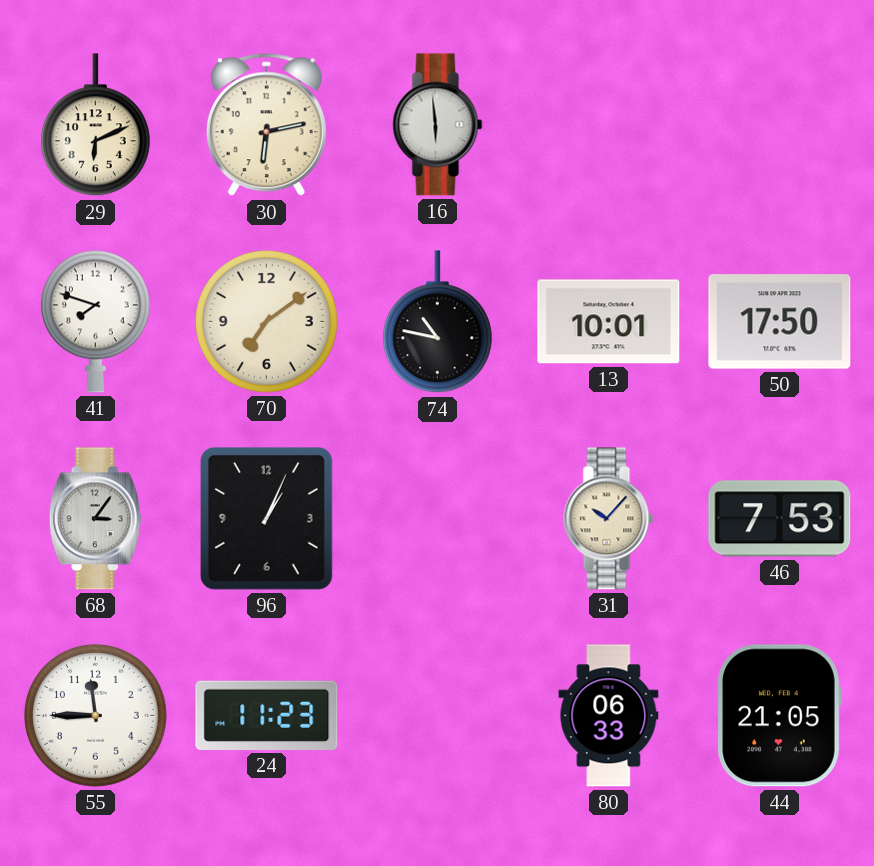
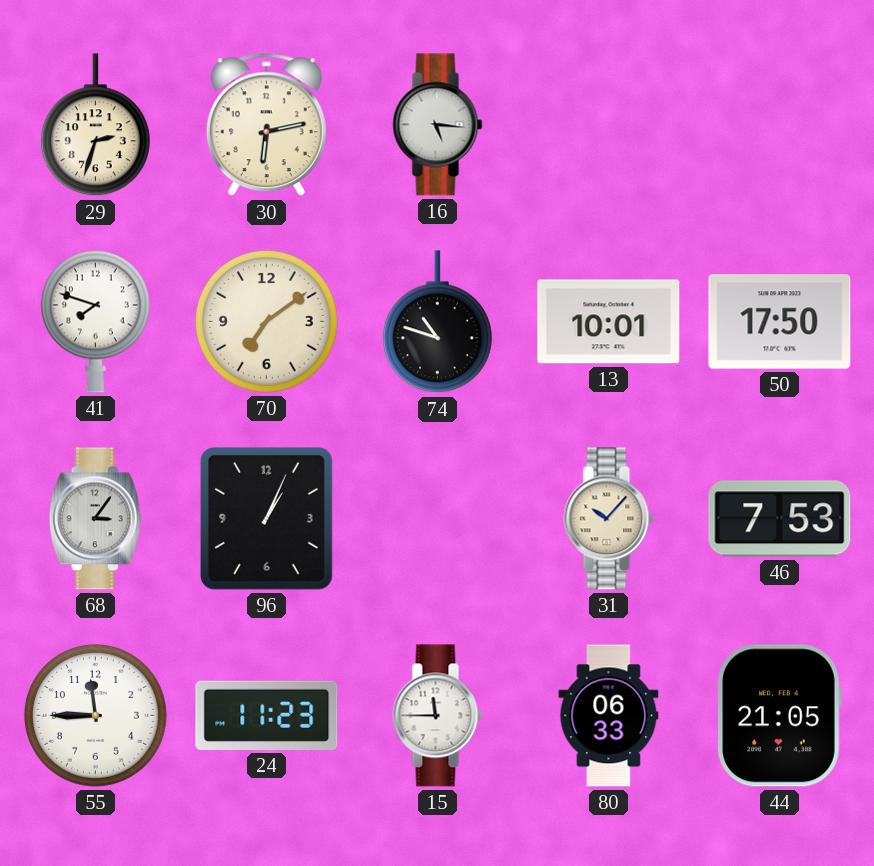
29: 6:11 -> 2:33
16: 5:59 -> 5:16
74: 10:47 -> 10:48
15: none -> 11:45
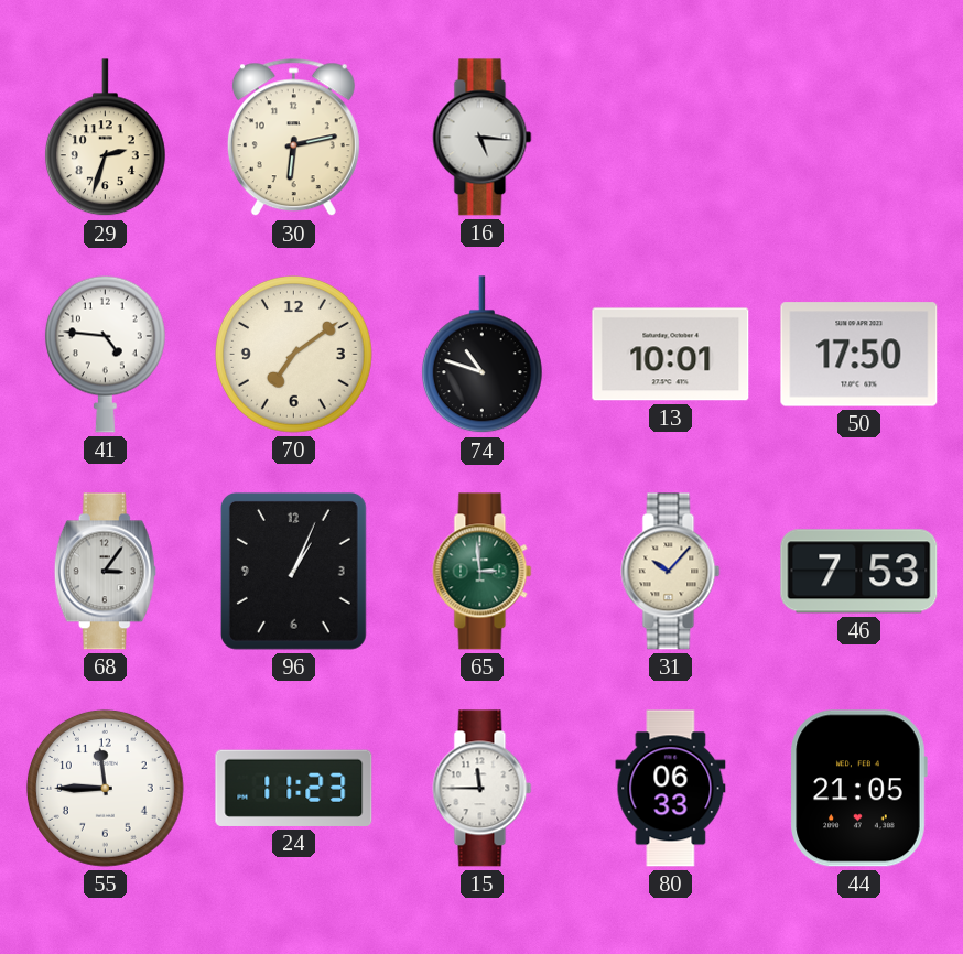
41: 7:48 -> 4:46
65: none -> 2:59
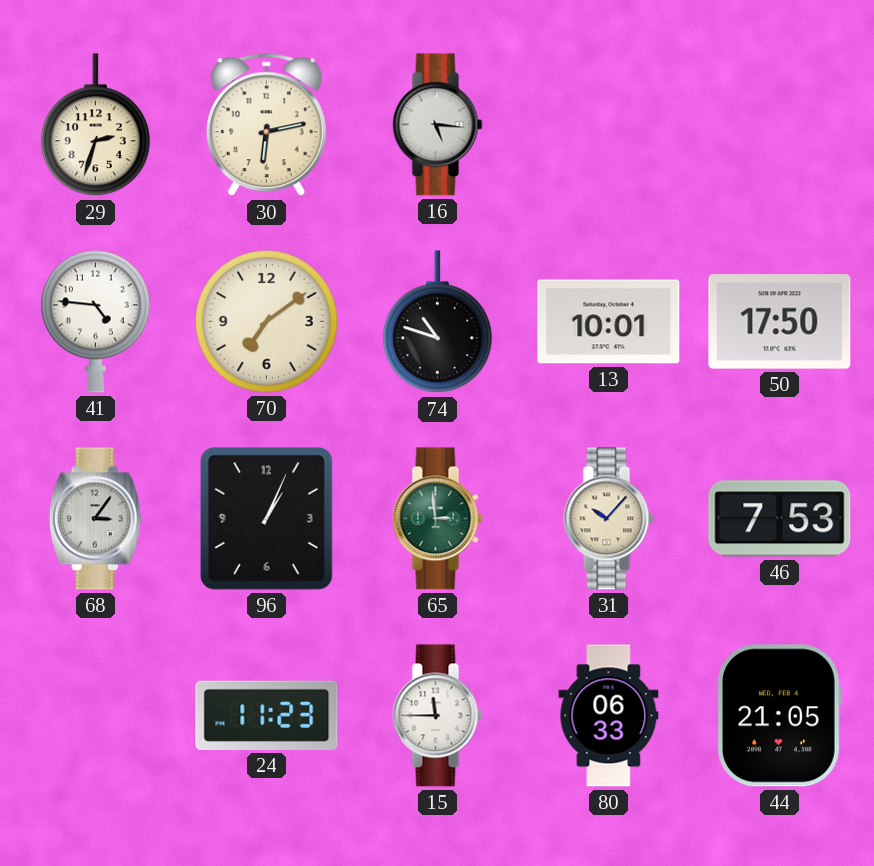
55: 11:45 -> none
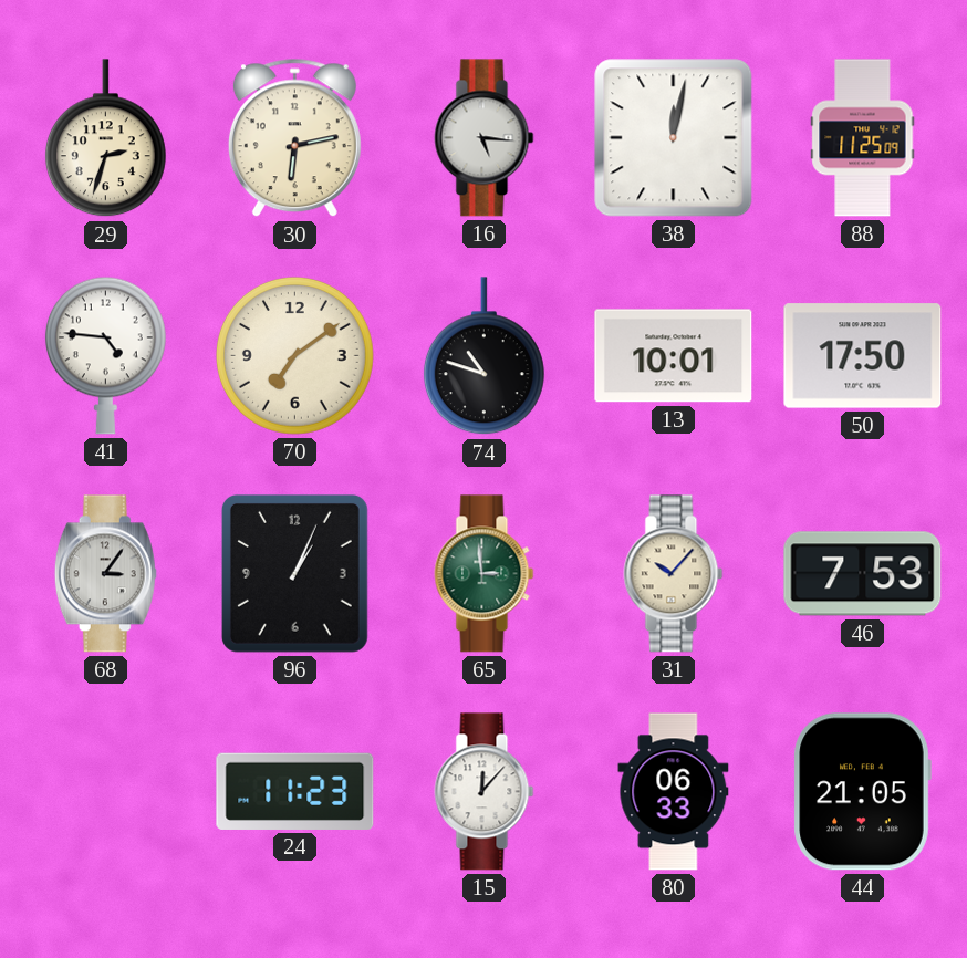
38: none -> 12:02
88: none -> 11:25
15: 11:45 -> 12:07
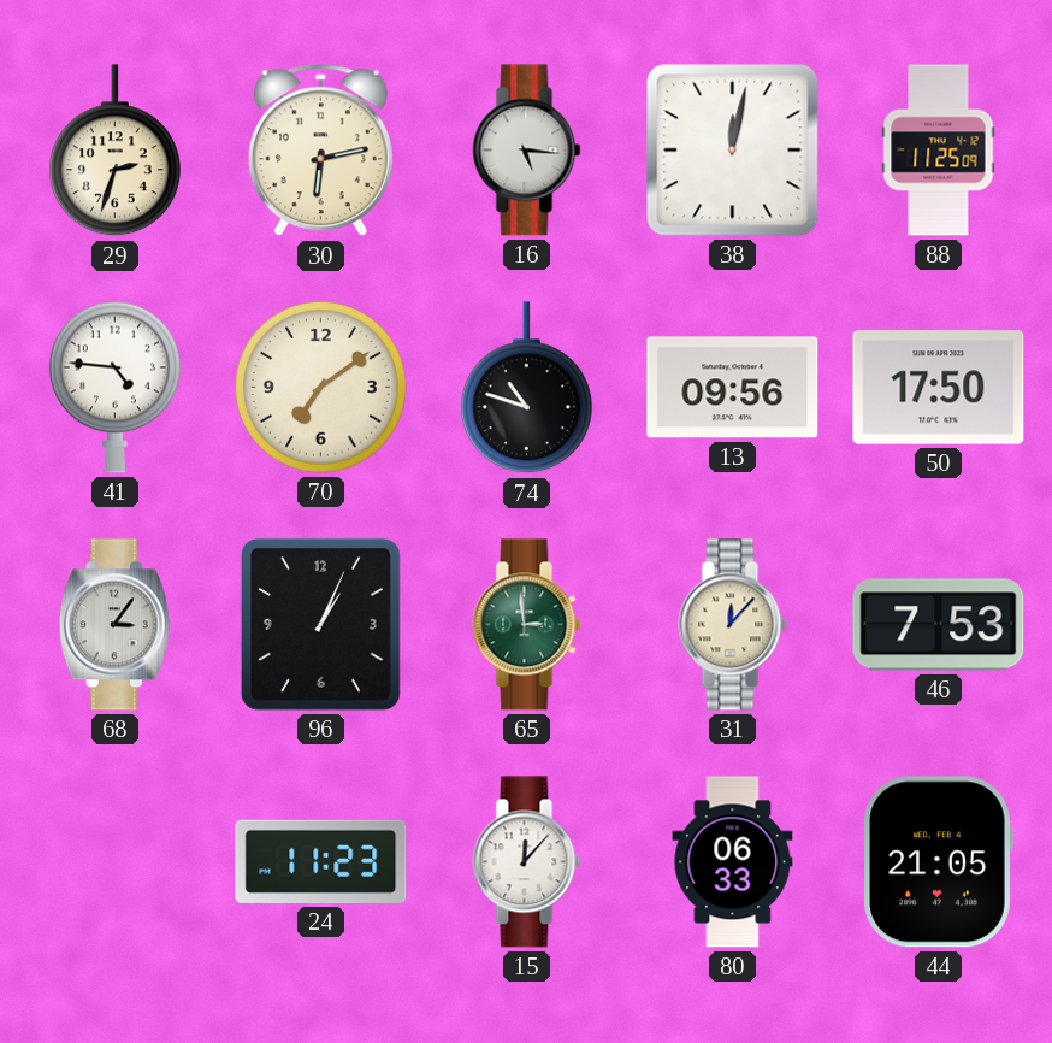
13: 10:01 -> 09:56
31: 10:07 -> 12:07
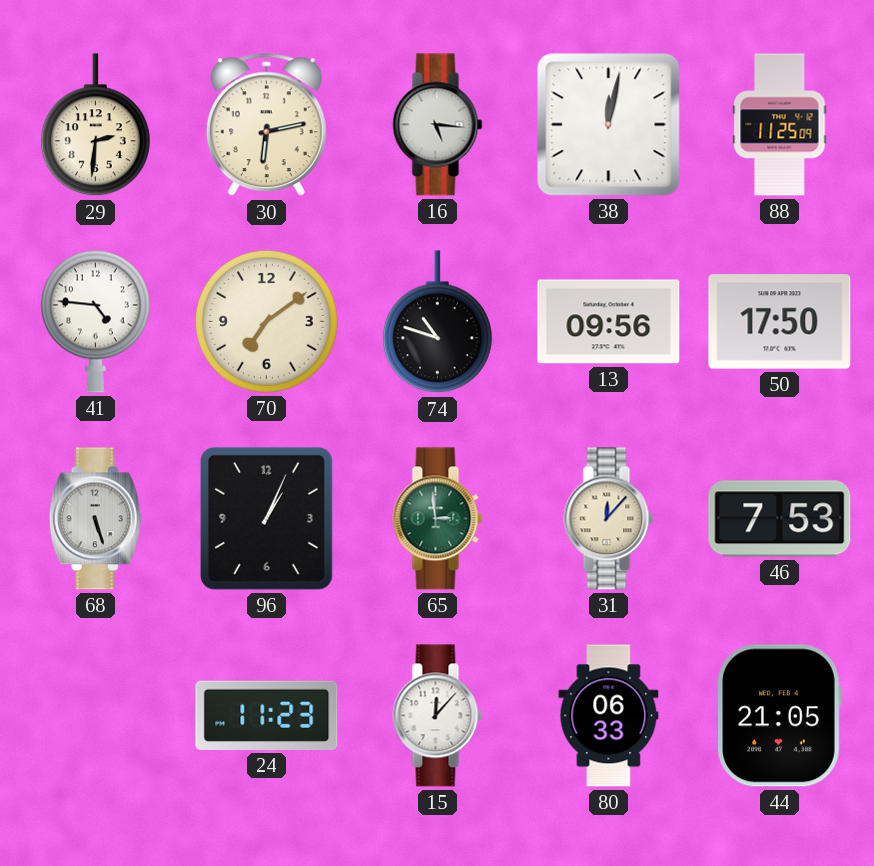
29: 2:33 -> 2:31
68: 3:06 -> 5:27
